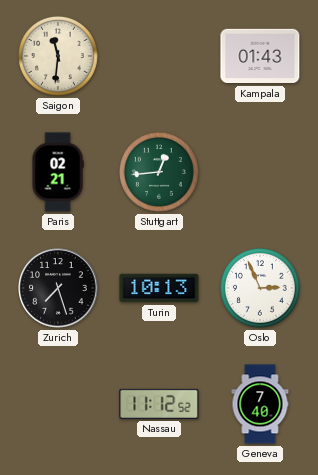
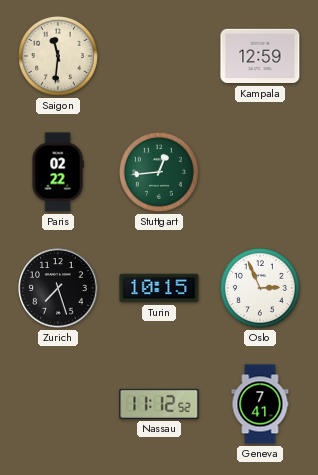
Kampala: 01:43 -> 12:59
Paris: 02:21 -> 02:22
Turin: 10:13 -> 10:15
Geneva: 7:40 -> 7:41
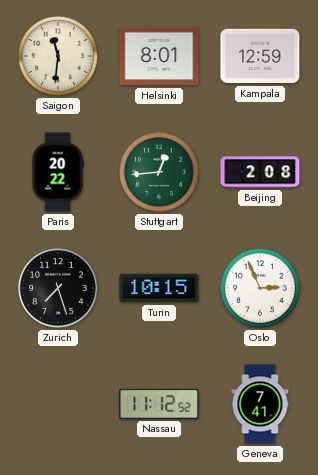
Helsinki: none -> 8:01
Paris: 02:22 -> 20:22
Beijing: none -> 2:08
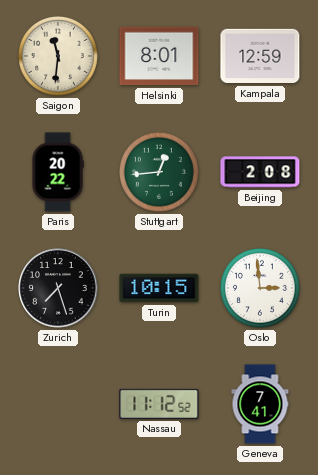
Oslo: 2:56 -> 2:59
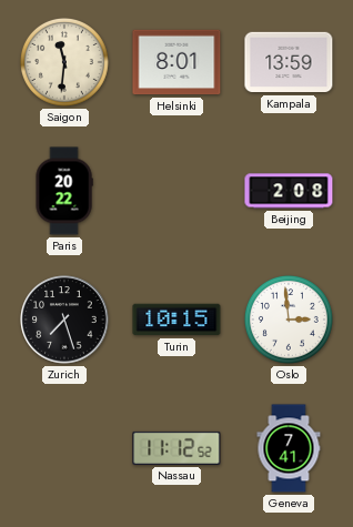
Kampala: 12:59 -> 13:59
Stuttgart: 12:44 -> none
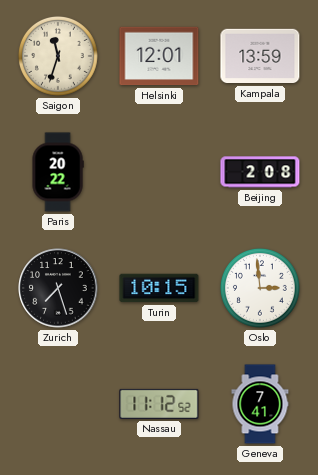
Saigon: 11:31 -> 11:33
Helsinki: 8:01 -> 12:01
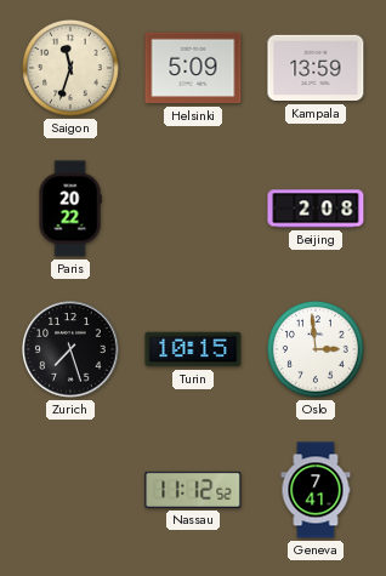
Helsinki: 12:01 -> 5:09
